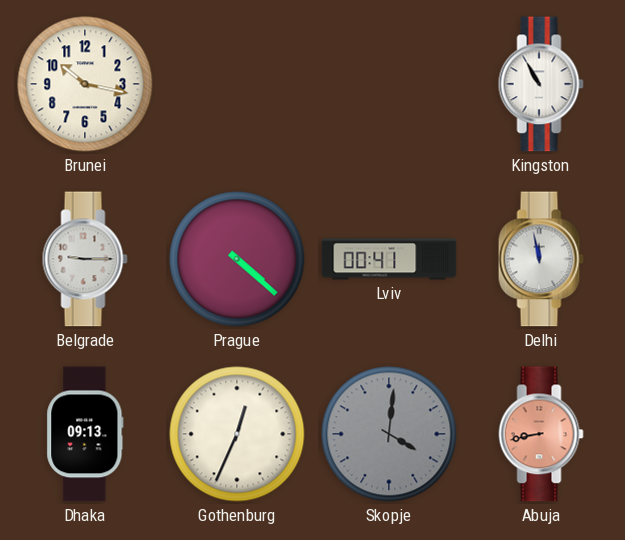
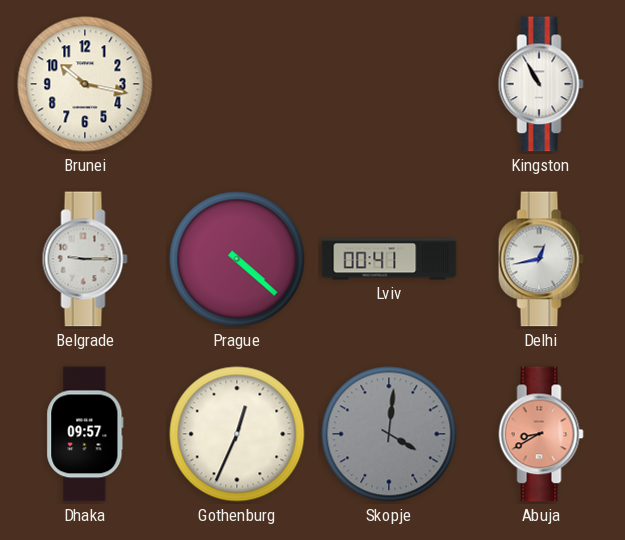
Delhi: 11:58 -> 12:43
Dhaka: 09:13 -> 09:57
Abuja: 8:43 -> 8:40
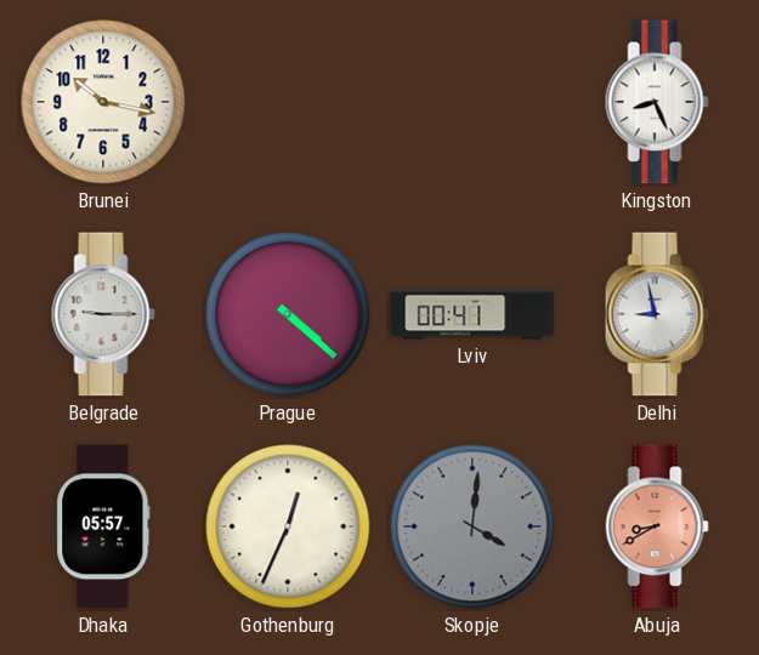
Kingston: 10:55 -> 8:26
Delhi: 12:43 -> 8:58
Dhaka: 09:57 -> 05:57
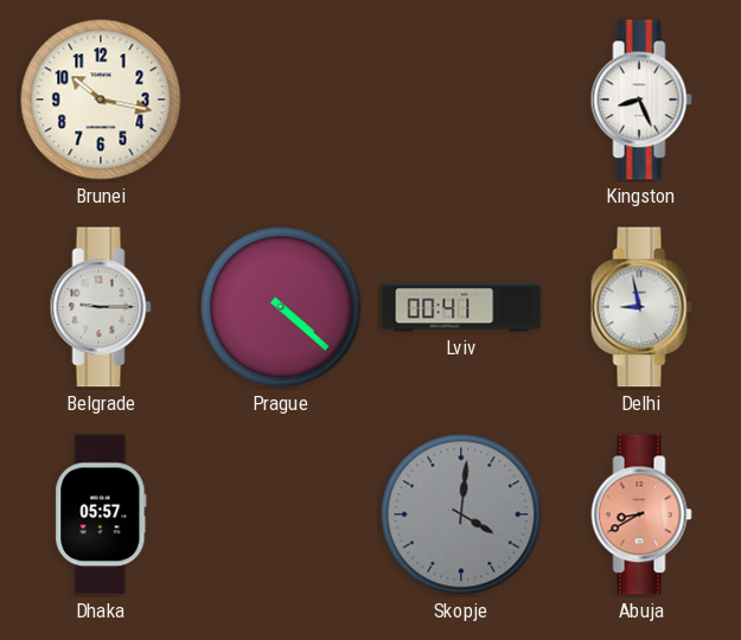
Gothenburg: 12:34 -> none
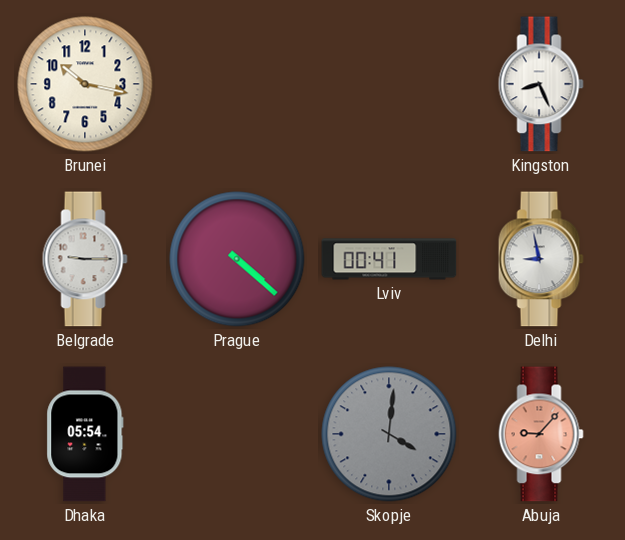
Dhaka: 05:57 -> 05:54
Abuja: 8:40 -> 9:07
